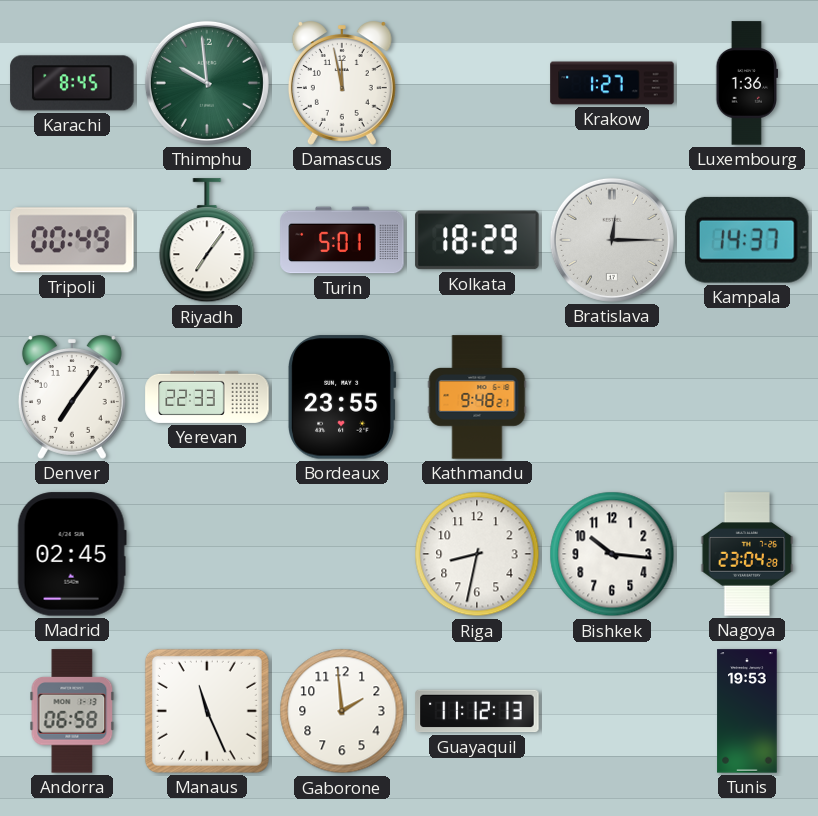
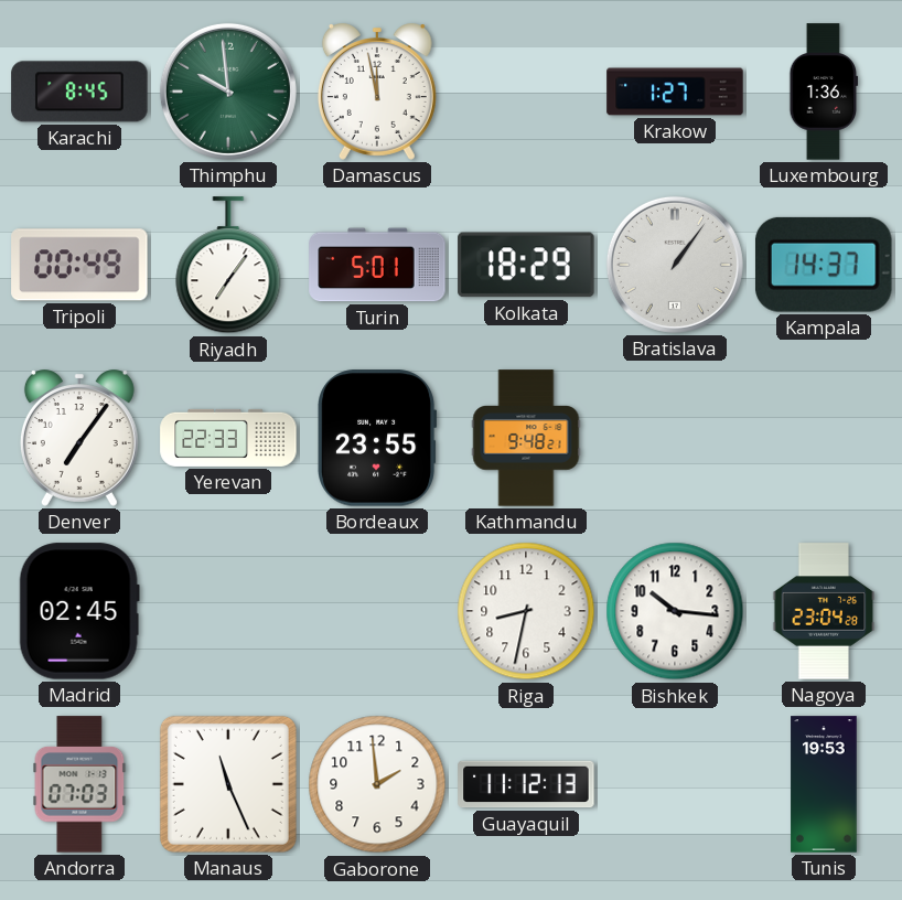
Bratislava: 12:15 -> 1:06
Andorra: 06:58 -> 07:03
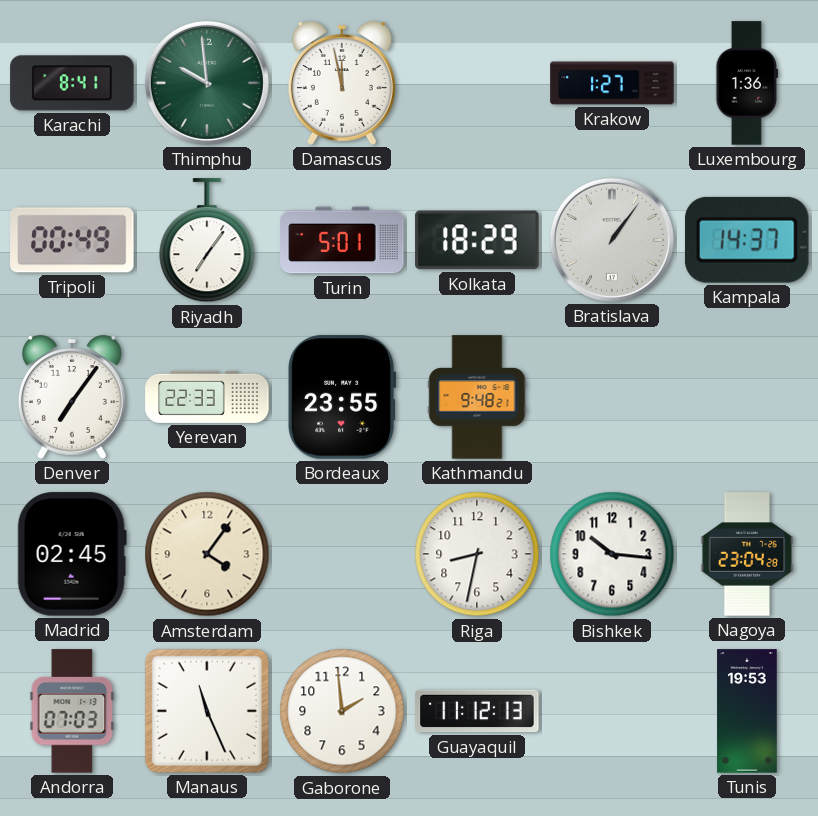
Karachi: 8:45 -> 8:41
Amsterdam: none -> 4:06
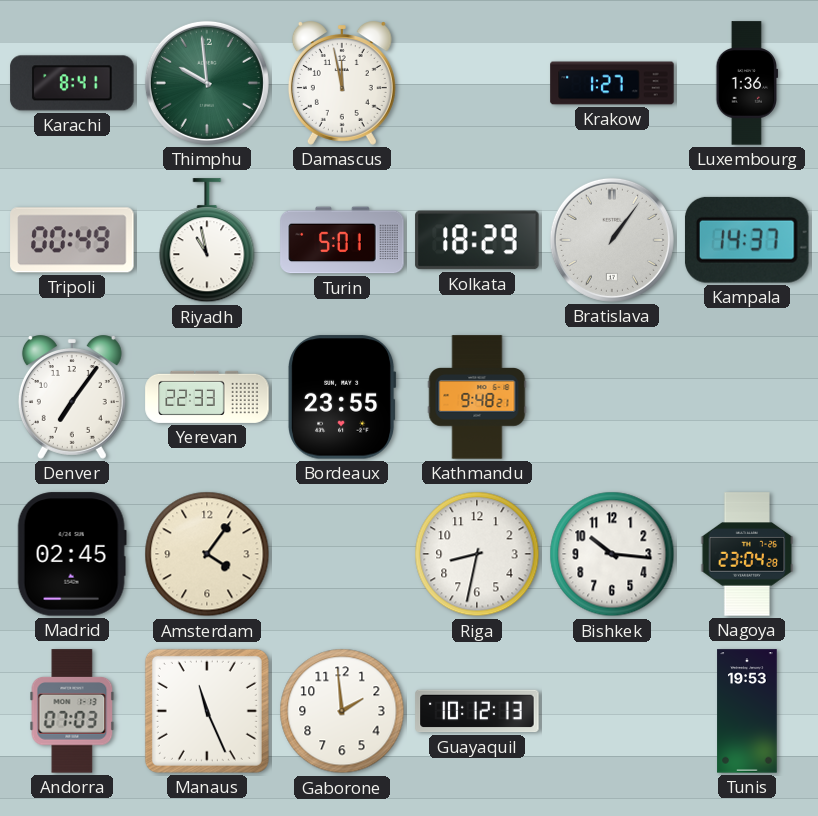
Riyadh: 7:06 -> 10:58
Guayaquil: 11:12 -> 10:12
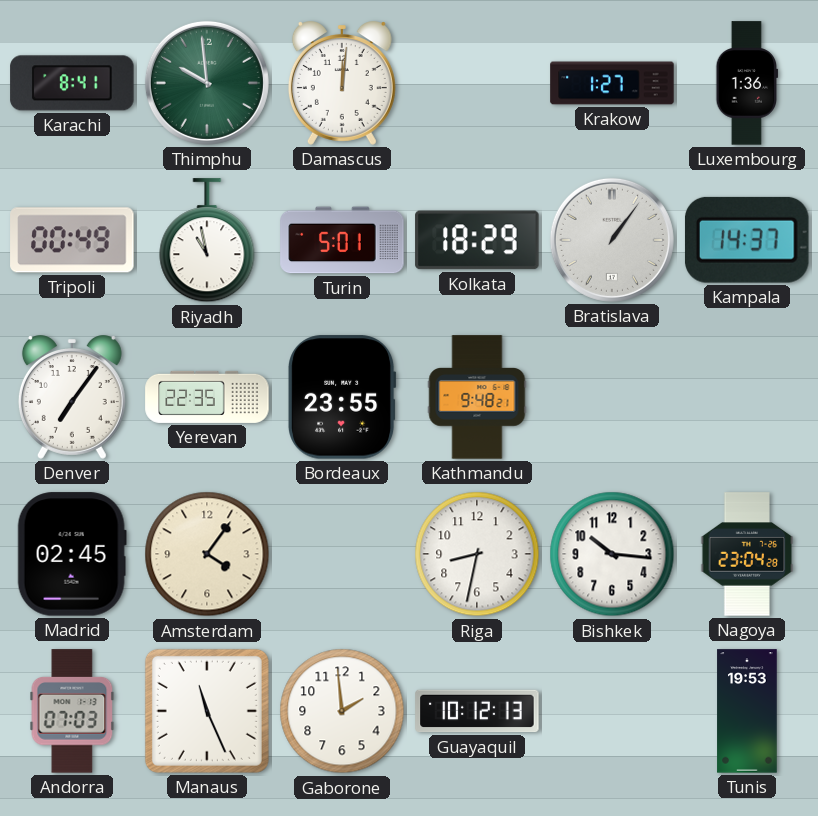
Damascus: 11:58 -> 12:01
Yerevan: 22:33 -> 22:35
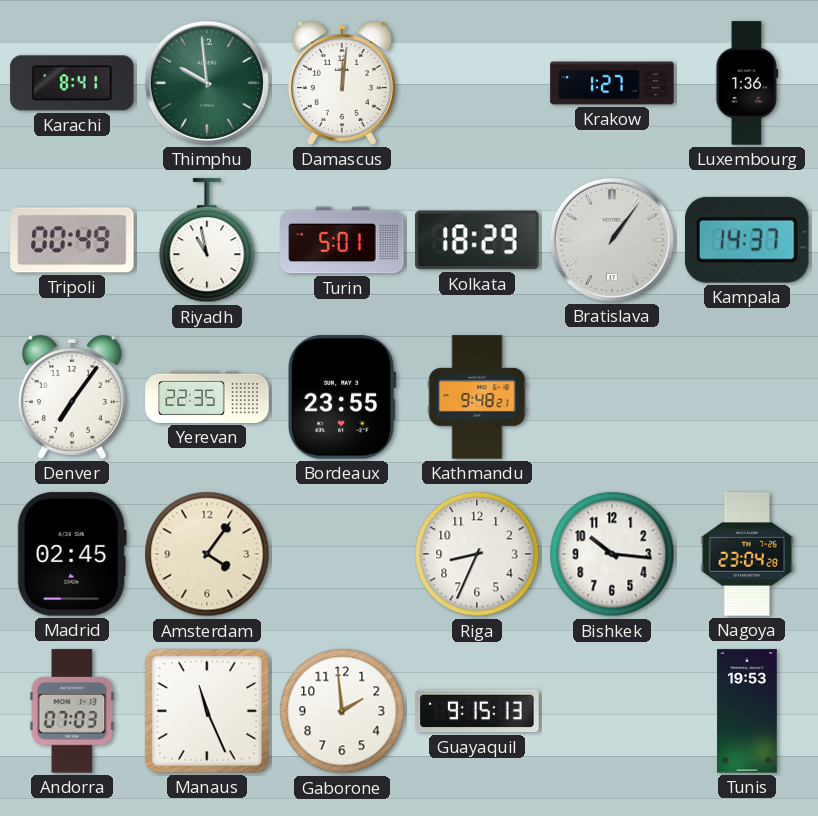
Riga: 8:32 -> 8:34
Guayaquil: 10:12 -> 9:15
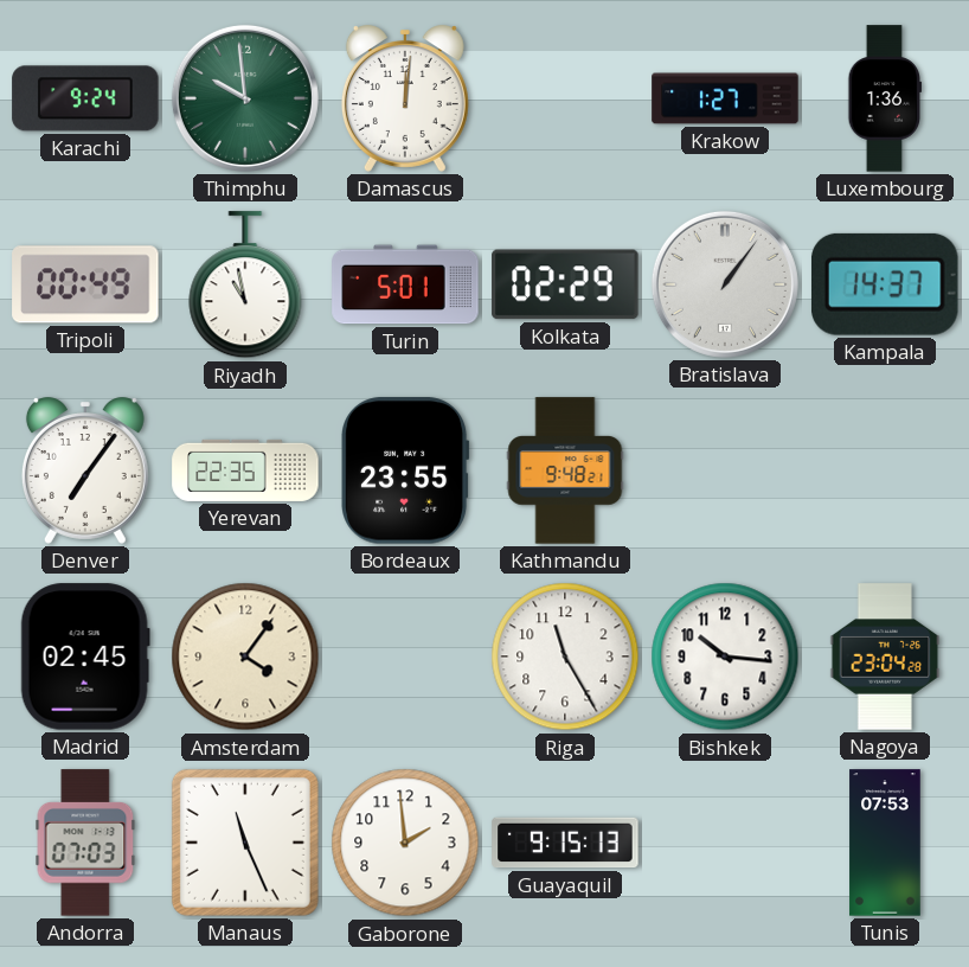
Karachi: 8:41 -> 9:24
Kolkata: 18:29 -> 02:29
Riga: 8:34 -> 11:25
Tunis: 19:53 -> 07:53
